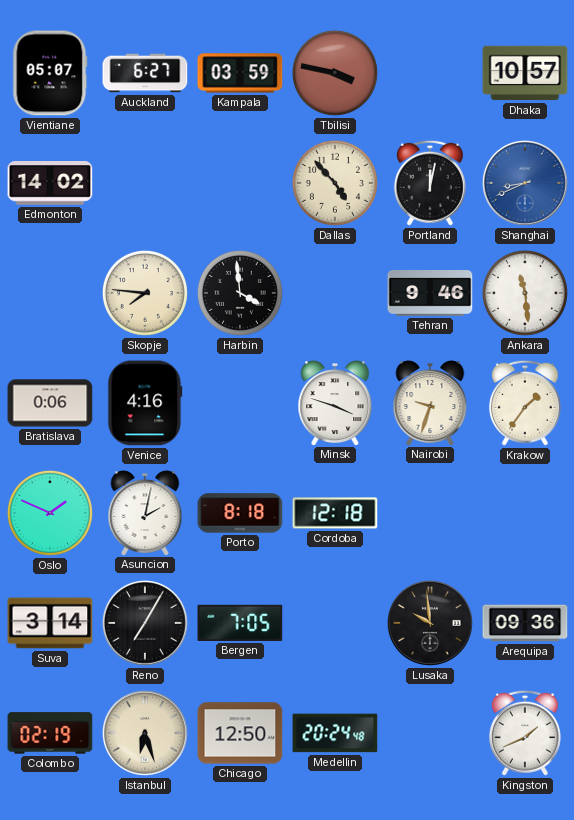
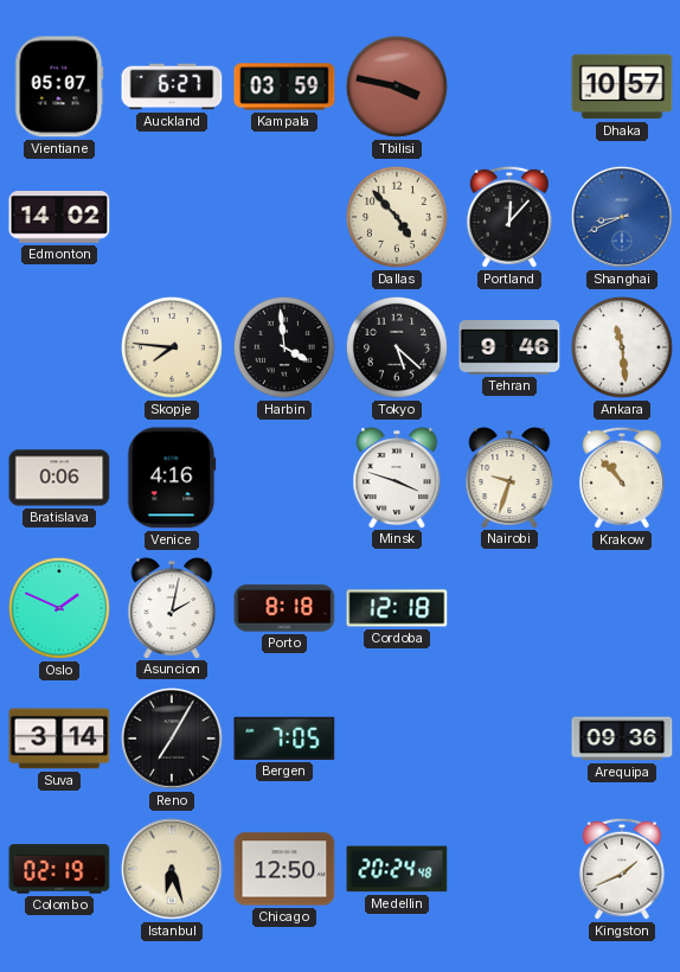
Portland: 12:02 -> 12:07
Tokyo: none -> 5:22
Krakow: 1:36 -> 10:53
Lusaka: 9:59 -> none
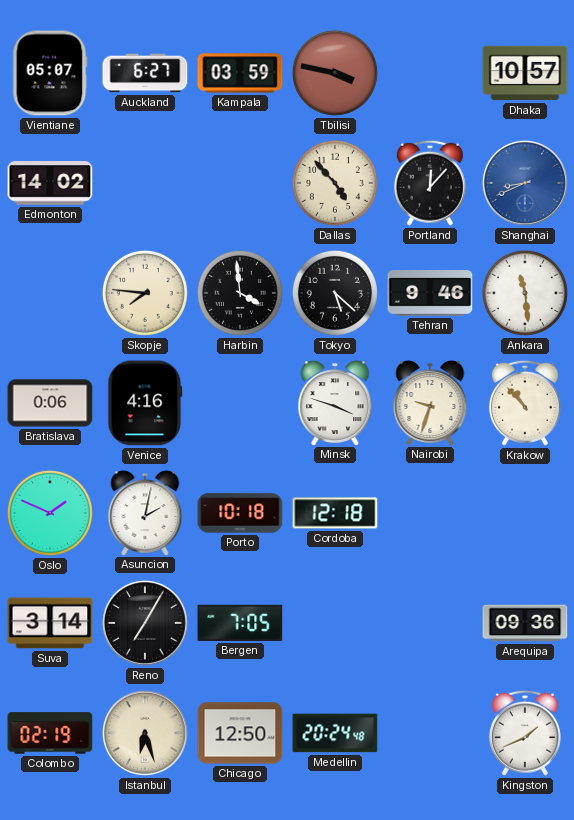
Porto: 8:18 -> 10:18
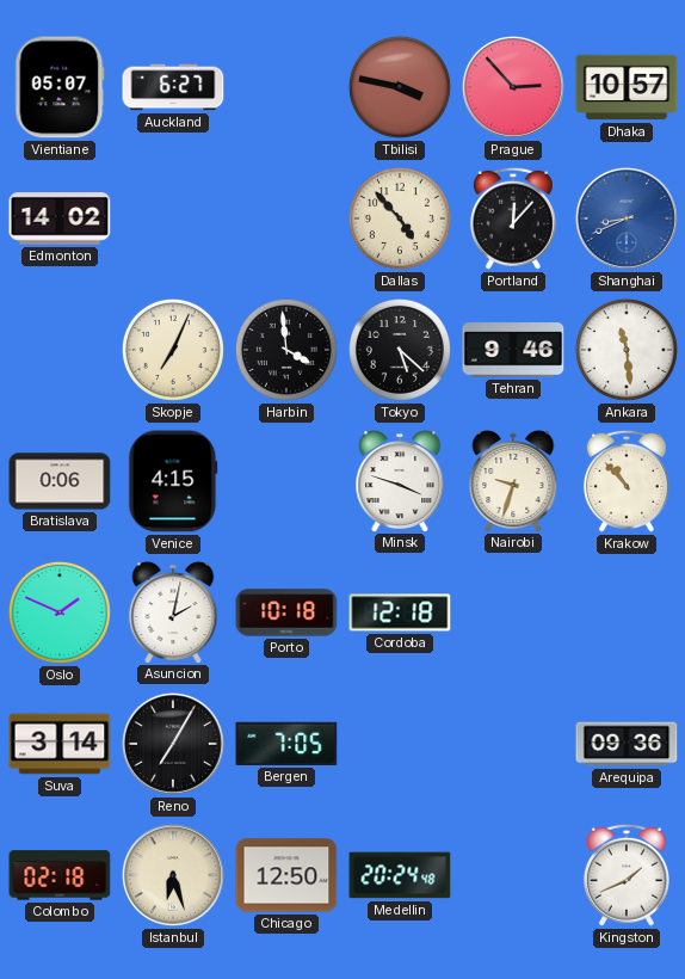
Kampala: 03:59 -> none
Prague: none -> 2:53
Skopje: 7:46 -> 7:04
Venice: 4:16 -> 4:15
Colombo: 02:19 -> 02:18
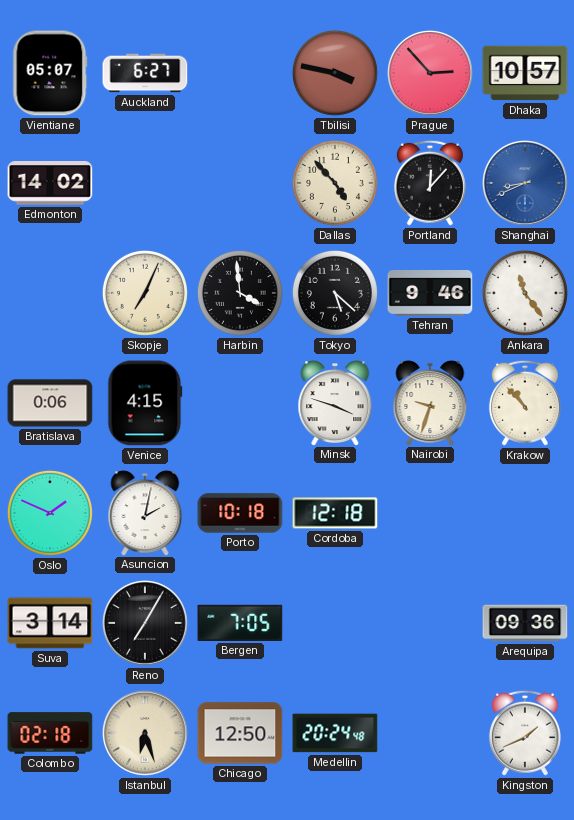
Ankara: 11:29 -> 11:24
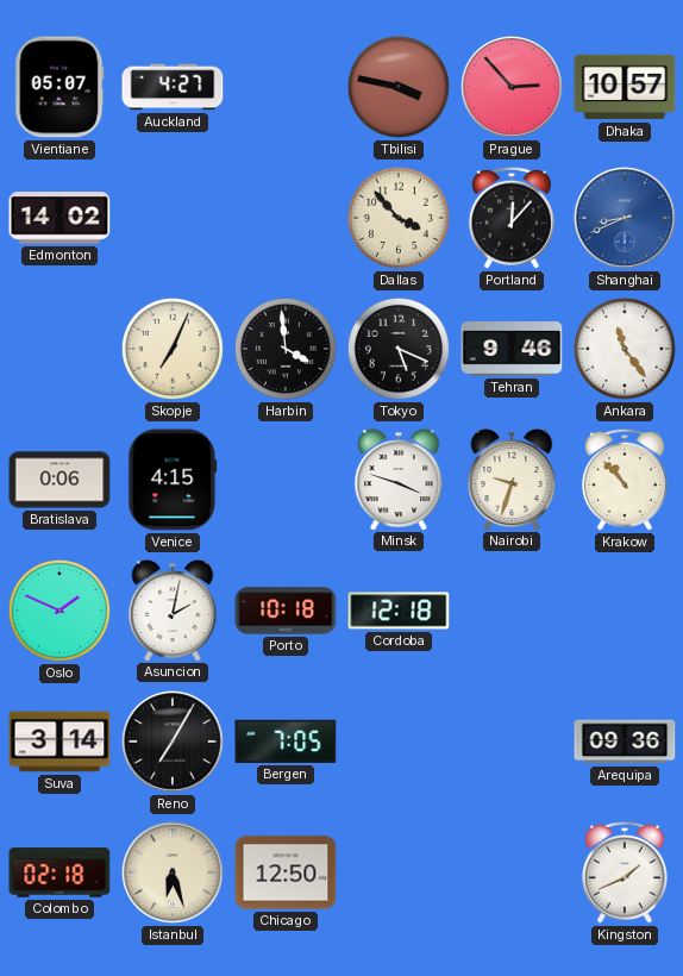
Auckland: 6:27 -> 4:27
Dallas: 4:53 -> 3:53
Tokyo: 5:22 -> 5:19
Medellin: 20:24 -> none
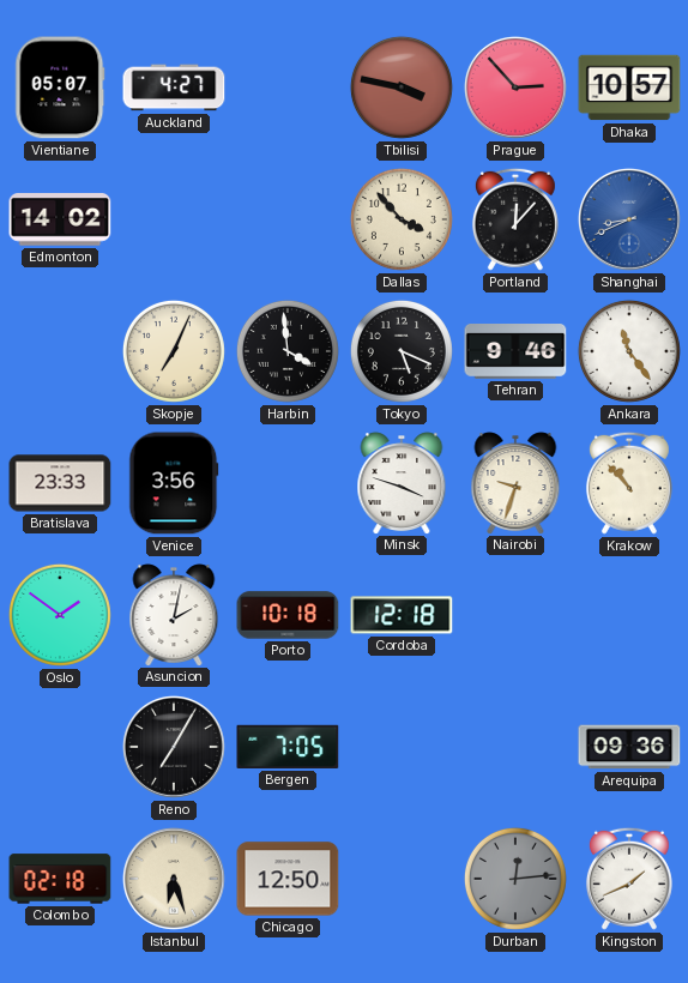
Bratislava: 0:06 -> 23:33
Venice: 4:15 -> 3:56
Oslo: 1:49 -> 1:51
Suva: 3:14 -> none
Durban: none -> 12:14
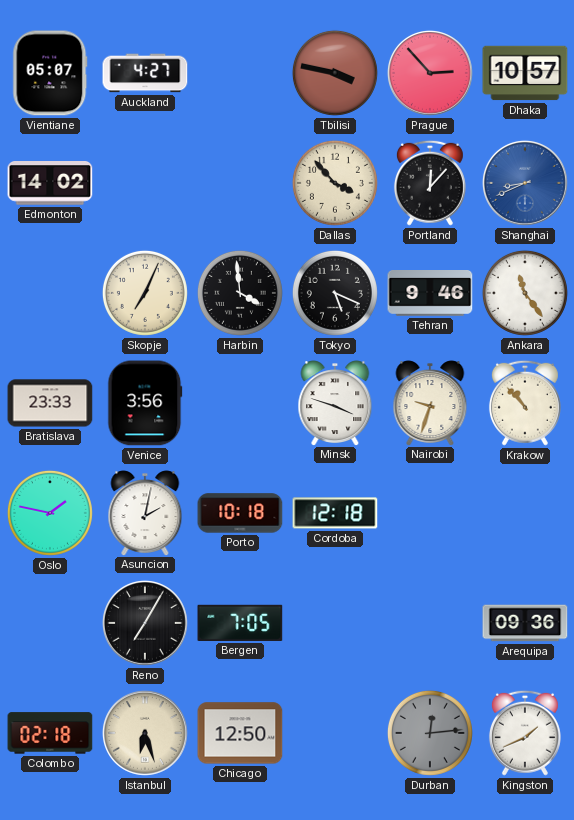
Oslo: 1:51 -> 1:47
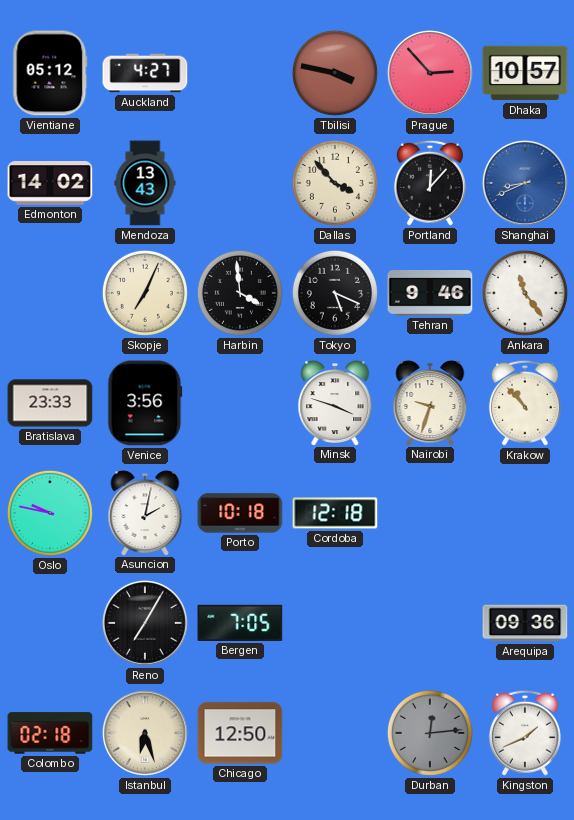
Vientiane: 05:07 -> 05:12
Mendoza: none -> 13:43
Oslo: 1:47 -> 9:47
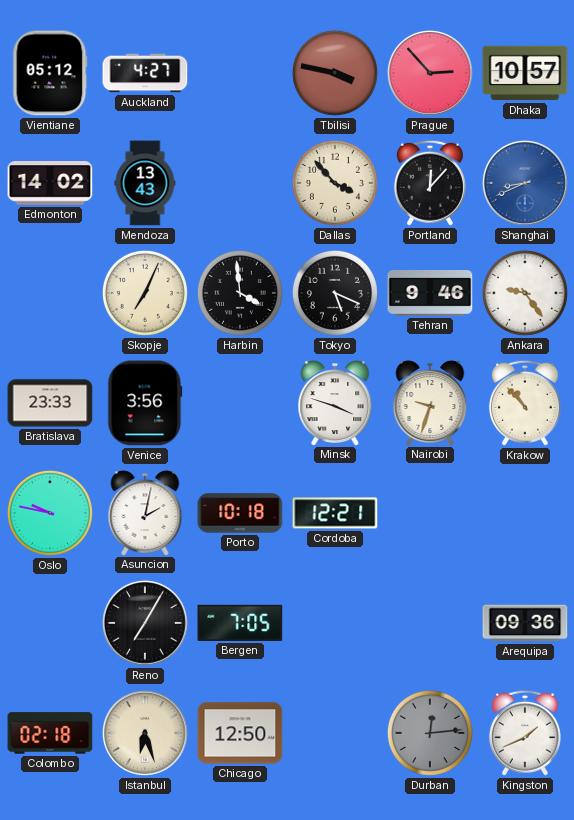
Ankara: 11:24 -> 9:24
Cordoba: 12:18 -> 12:21
